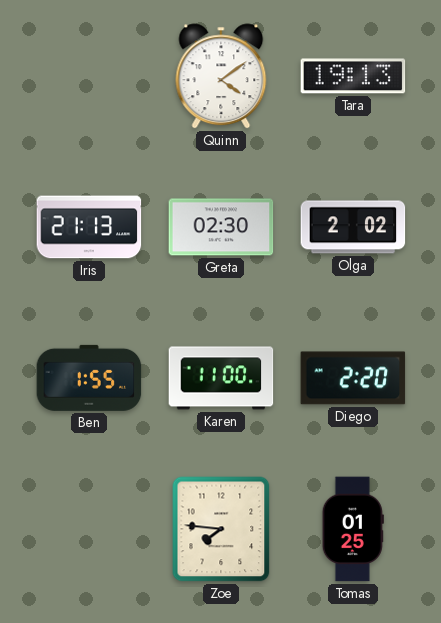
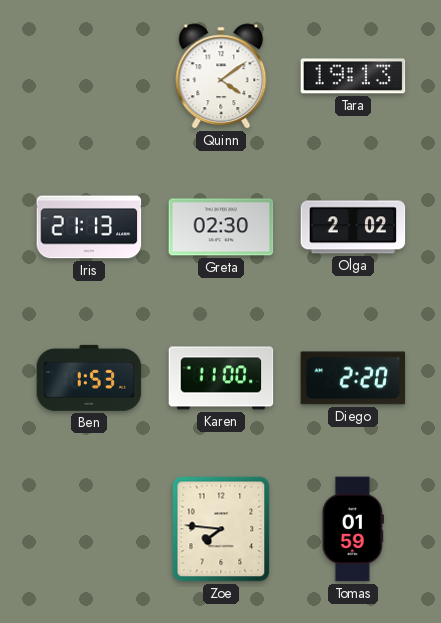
Ben: 1:55 -> 1:53
Tomas: 01:25 -> 01:59
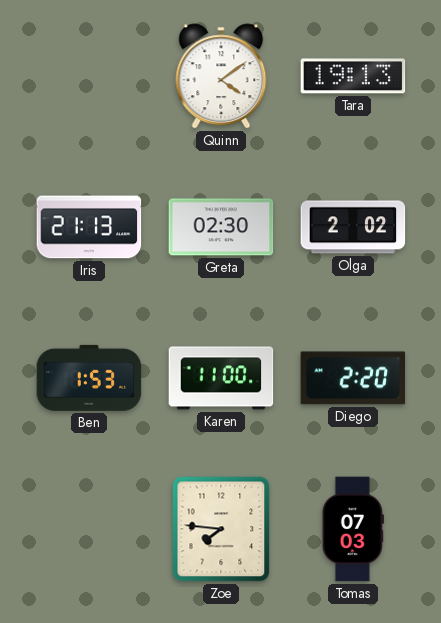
Tomas: 01:59 -> 07:03
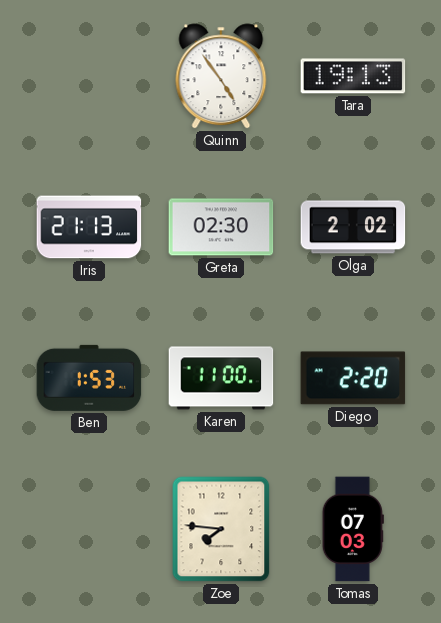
Quinn: 4:09 -> 4:54
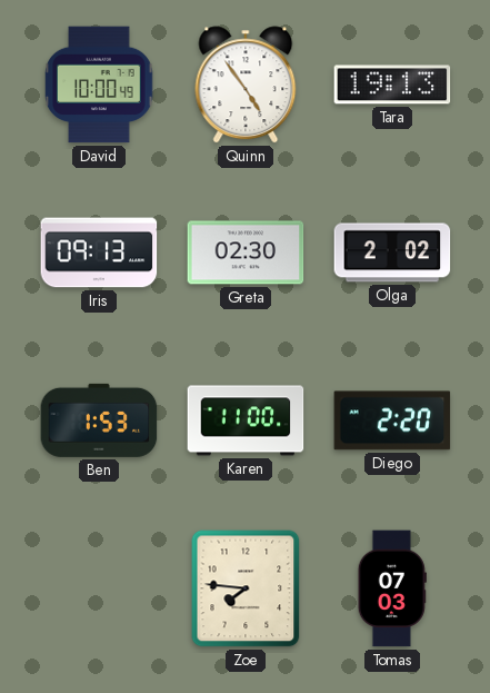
David: none -> 10:00
Iris: 21:13 -> 09:13
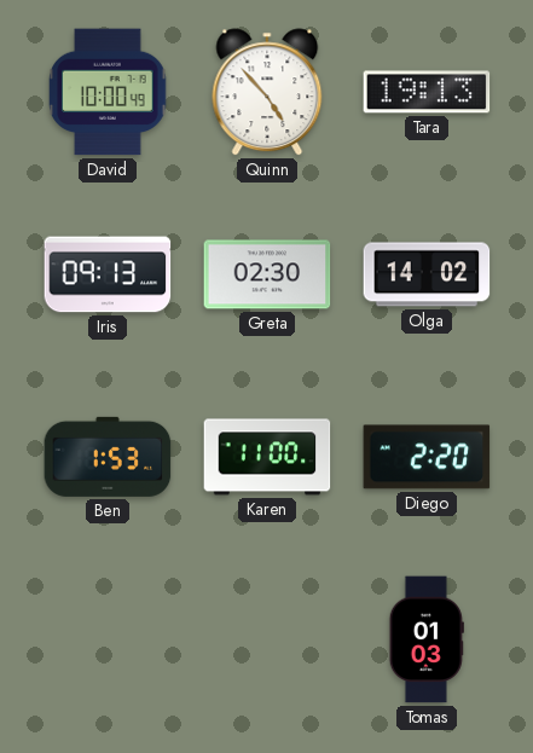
Quinn: 4:54 -> 4:53
Olga: 2:02 -> 14:02
Zoe: 7:46 -> none
Tomas: 07:03 -> 01:03
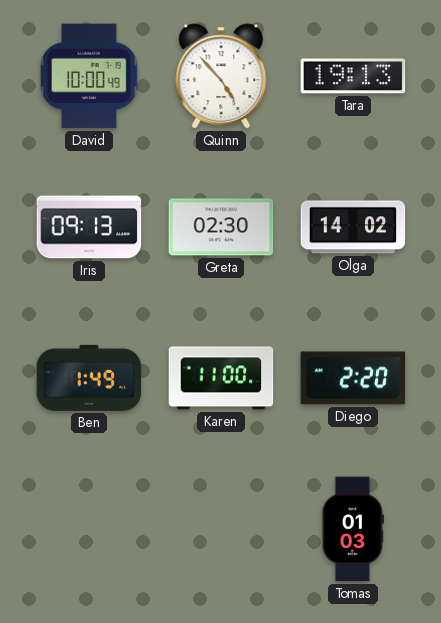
Ben: 1:53 -> 1:49
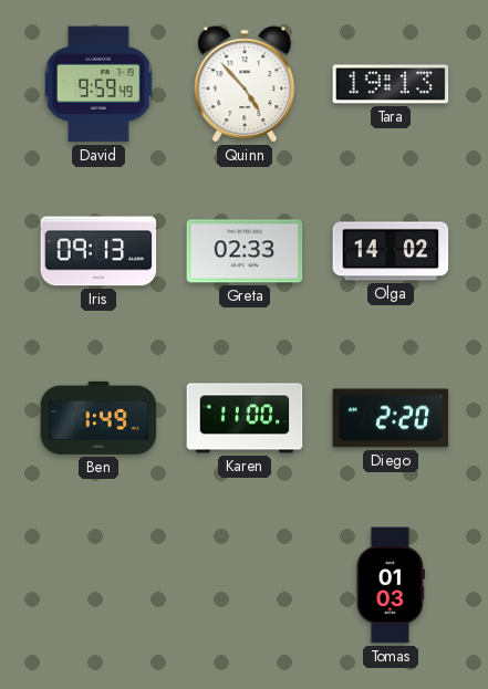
David: 10:00 -> 9:59
Greta: 02:30 -> 02:33
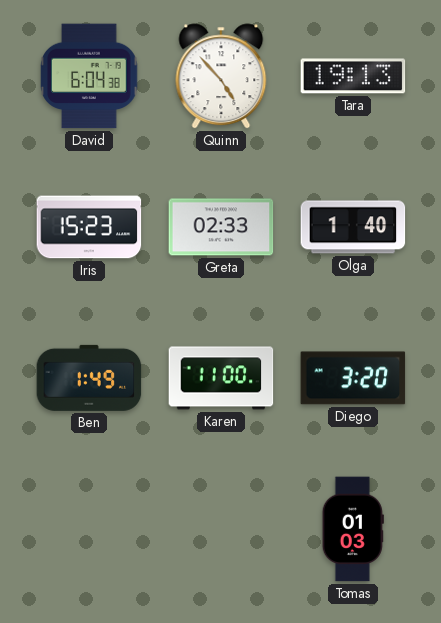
David: 9:59 -> 6:04
Iris: 09:13 -> 15:23
Olga: 14:02 -> 1:40
Diego: 2:20 -> 3:20
